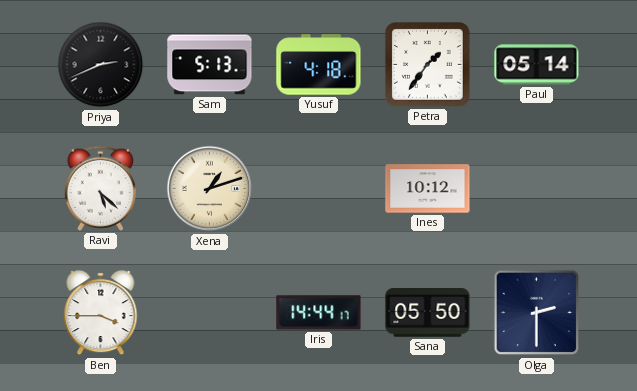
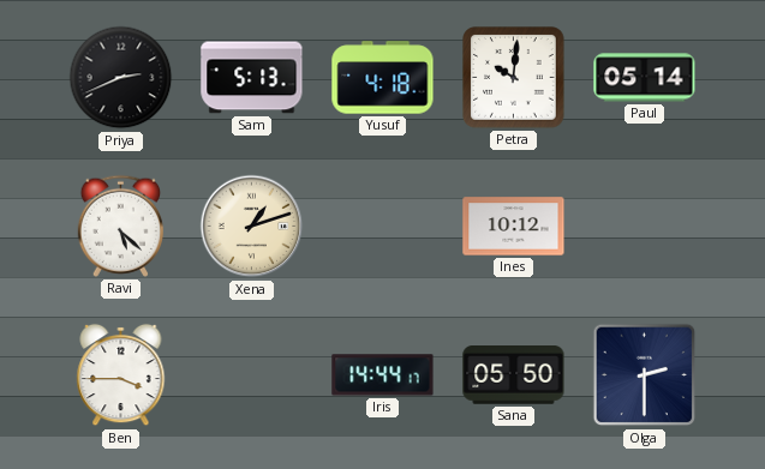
Petra: 1:36 -> 10:01
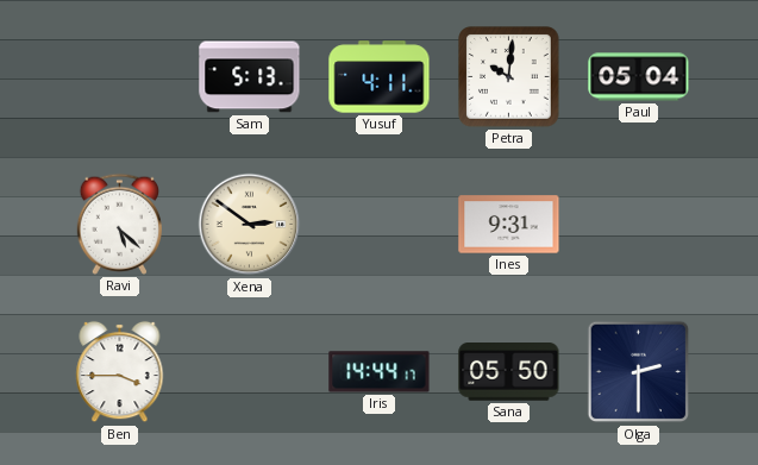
Priya: 2:41 -> none
Yusuf: 4:18 -> 4:11
Paul: 05:14 -> 05:04
Xena: 1:12 -> 2:51
Ines: 10:12 -> 9:31
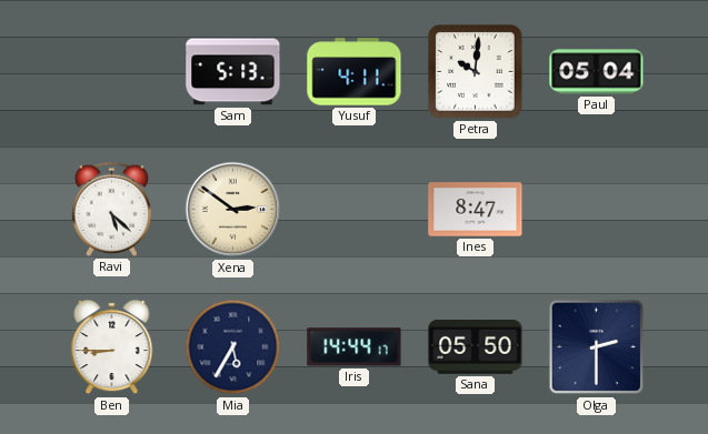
Ines: 9:31 -> 8:47
Ben: 3:45 -> 8:45
Mia: none -> 5:35
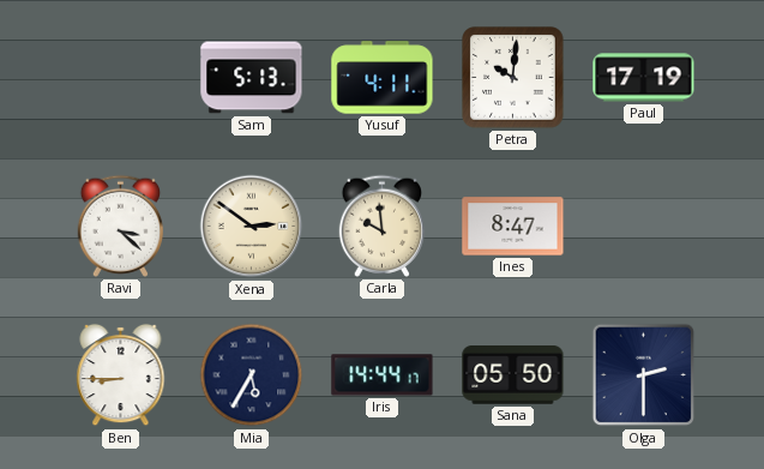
Paul: 05:04 -> 17:19
Ravi: 5:22 -> 3:22
Carla: none -> 9:59
